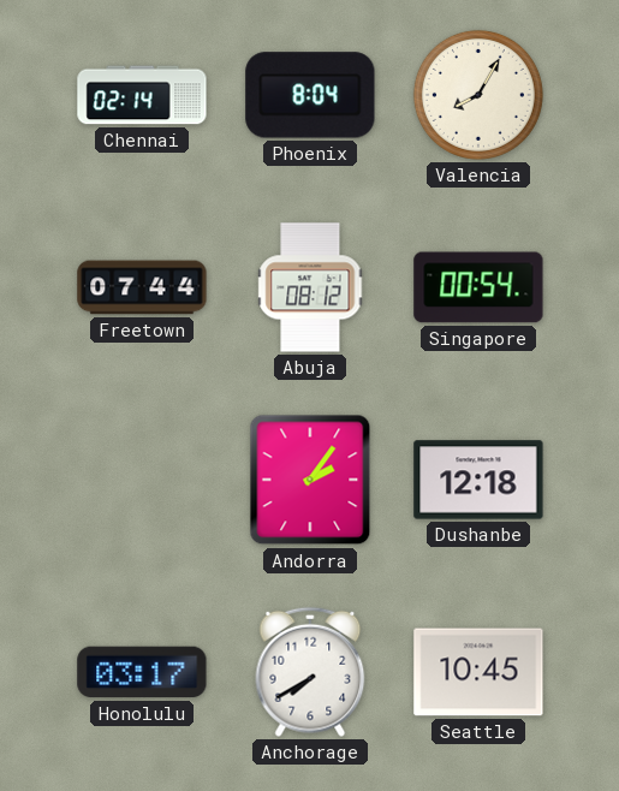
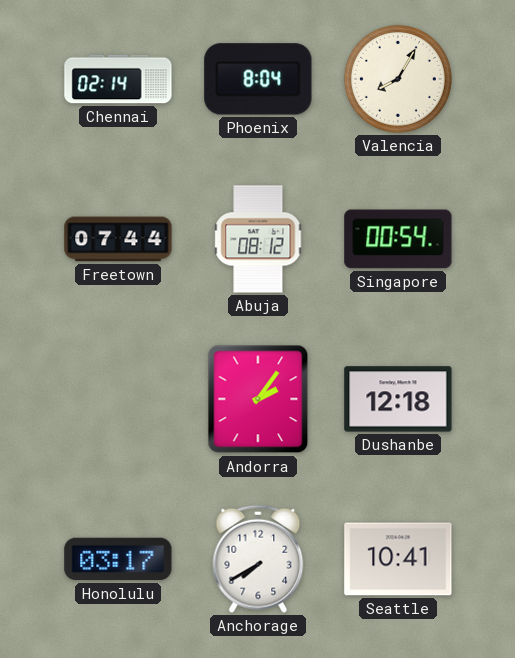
Seattle: 10:45 -> 10:41
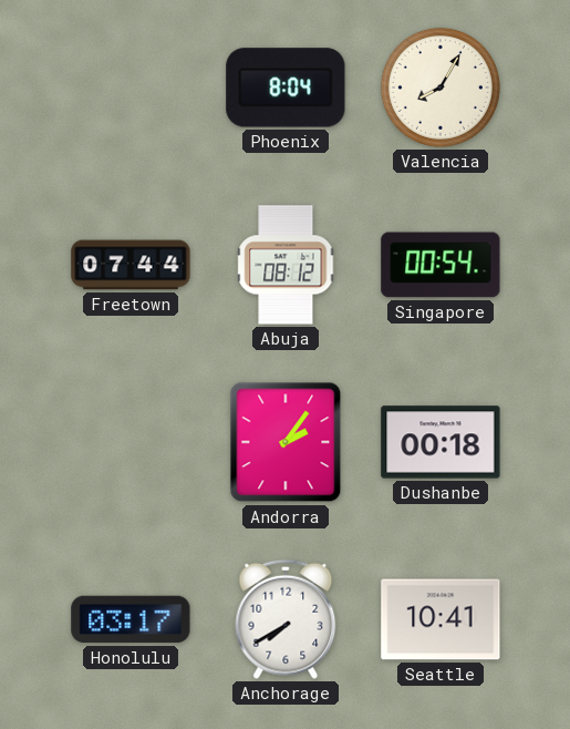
Chennai: 02:14 -> none
Dushanbe: 12:18 -> 00:18
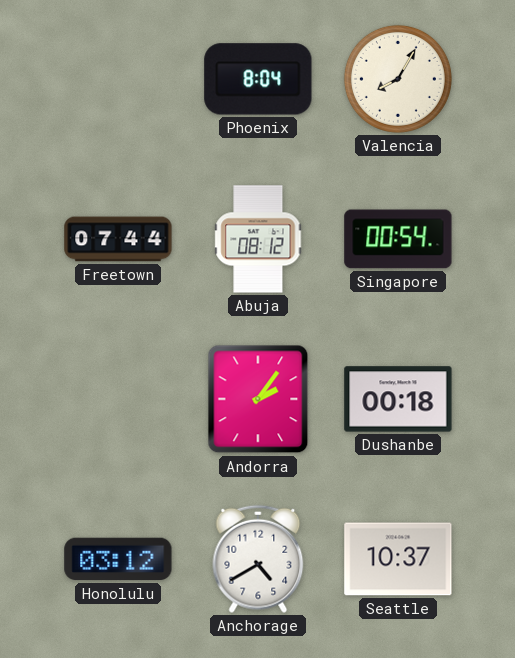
Honolulu: 03:17 -> 03:12
Anchorage: 7:40 -> 4:40
Seattle: 10:41 -> 10:37
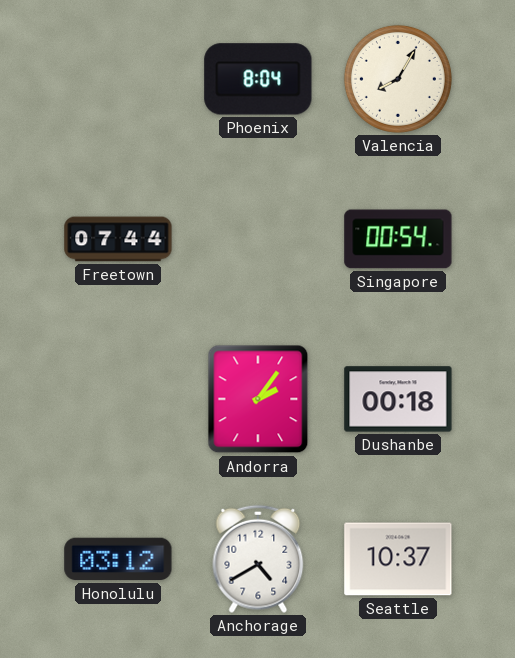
Abuja: 08:12 -> none
